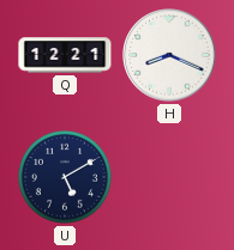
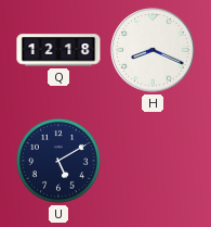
Q: 12:21 -> 12:18
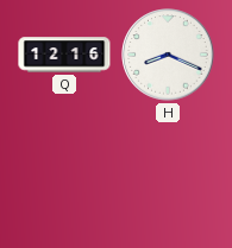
Q: 12:18 -> 12:16
U: 5:10 -> none
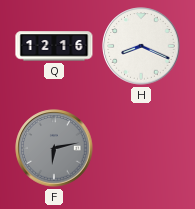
F: none -> 6:13
